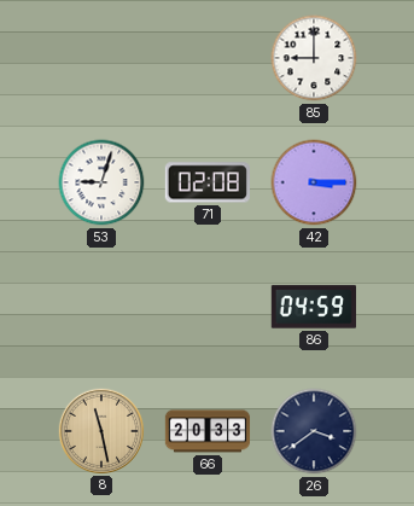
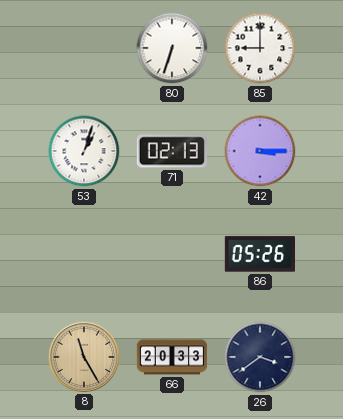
80: none -> 6:33
53: 9:03 -> 1:03
71: 02:08 -> 02:13
86: 04:59 -> 05:26
8: 11:28 -> 11:25
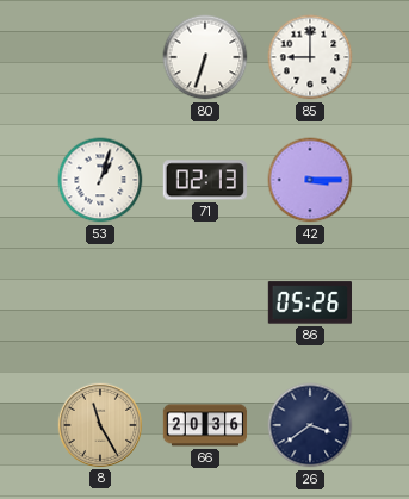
66: 20:33 -> 20:36
